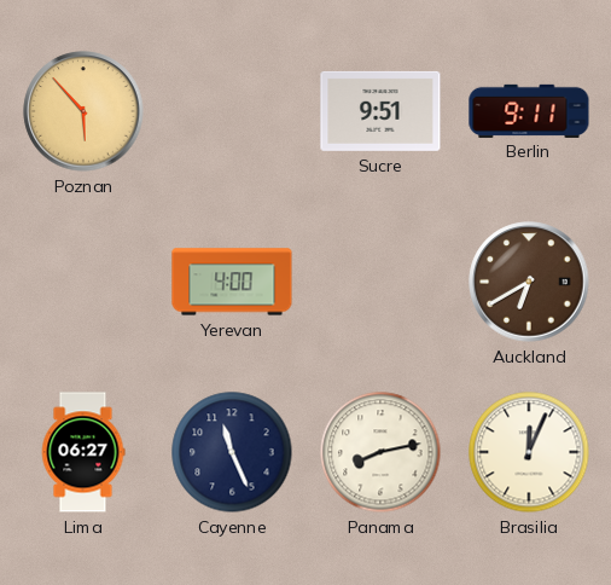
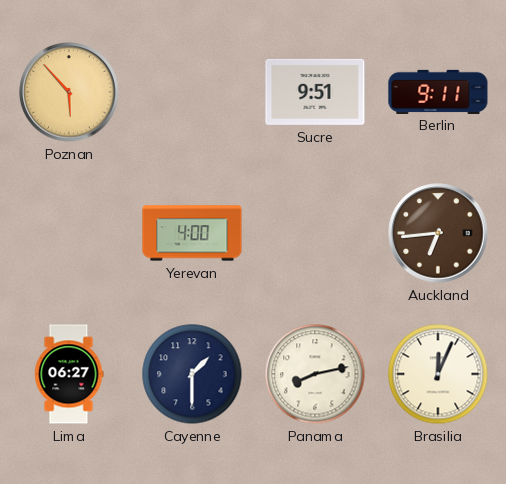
Auckland: 6:40 -> 6:44
Cayenne: 11:26 -> 1:30
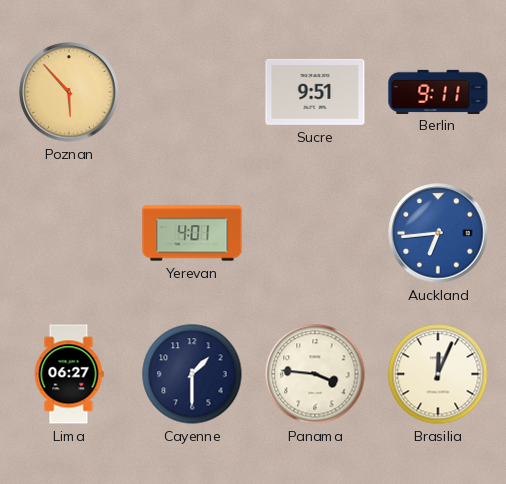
Yerevan: 4:00 -> 4:01
Auckland dial: brown -> blue
Panama: 8:13 -> 3:46
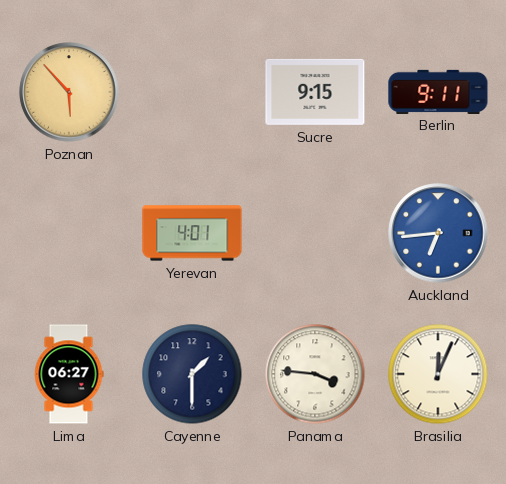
Sucre: 9:51 -> 9:15
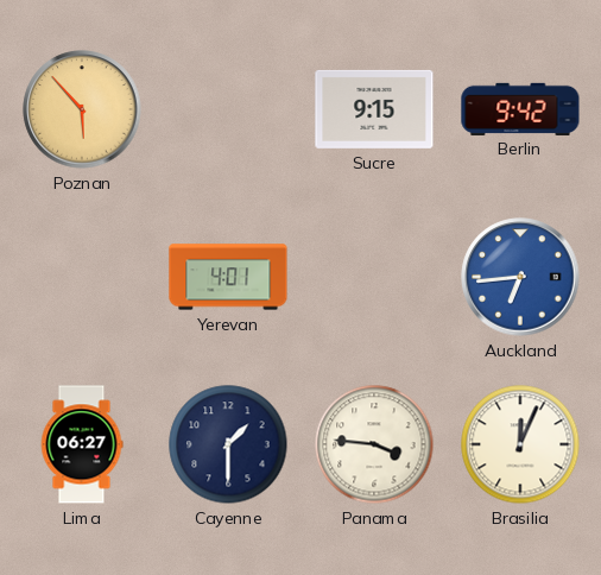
Berlin: 9:11 -> 9:42
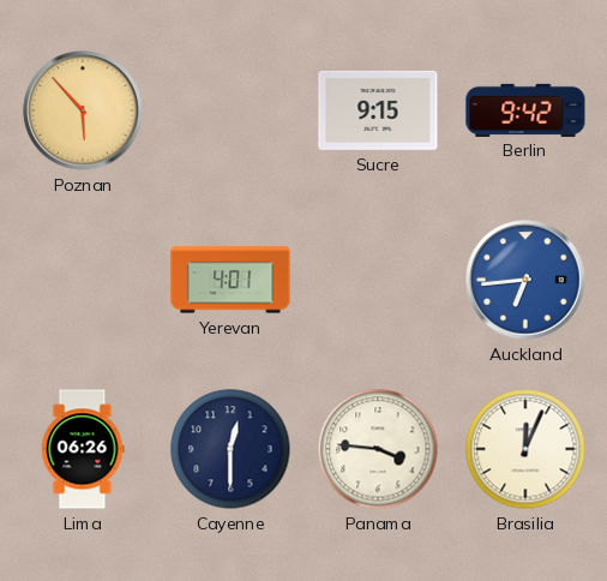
Lima: 06:27 -> 06:26
Cayenne: 1:30 -> 12:30
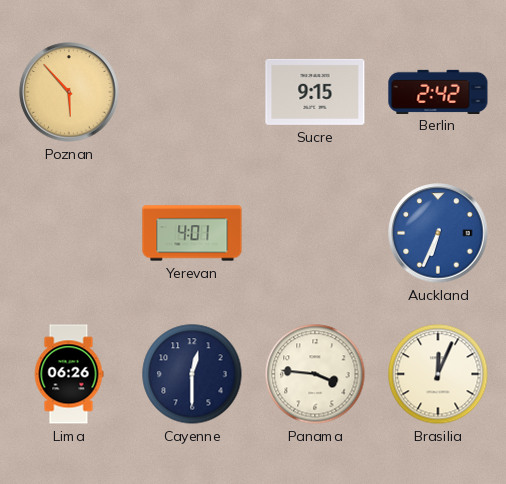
Berlin: 9:42 -> 2:42
Auckland: 6:44 -> 6:34
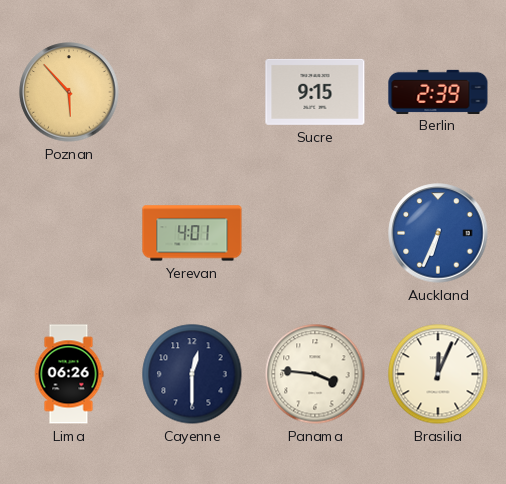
Berlin: 2:42 -> 2:39
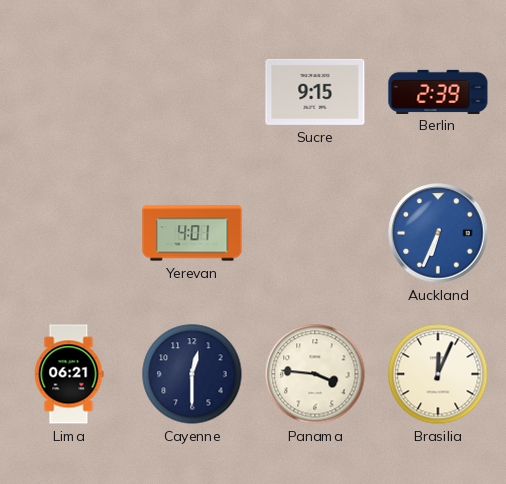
Poznan: 5:53 -> none
Lima: 06:26 -> 06:21
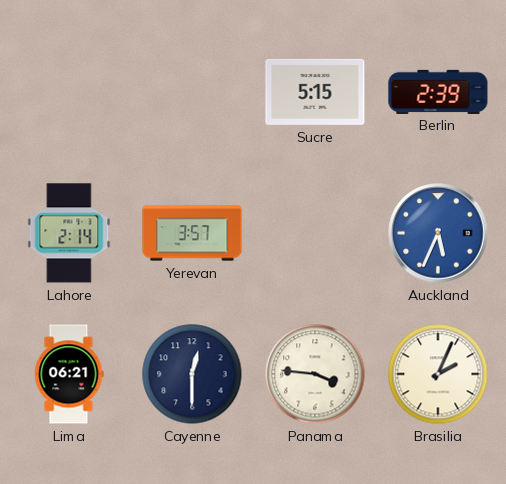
Sucre: 9:15 -> 5:15
Lahore: none -> 2:14
Yerevan: 4:01 -> 3:57
Auckland: 6:34 -> 5:34
Brasilia: 12:04 -> 2:04
